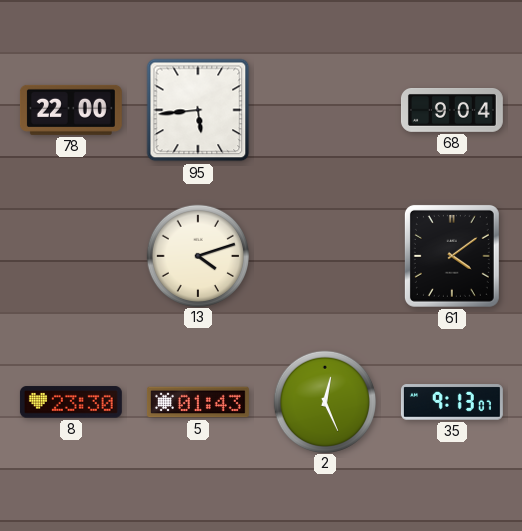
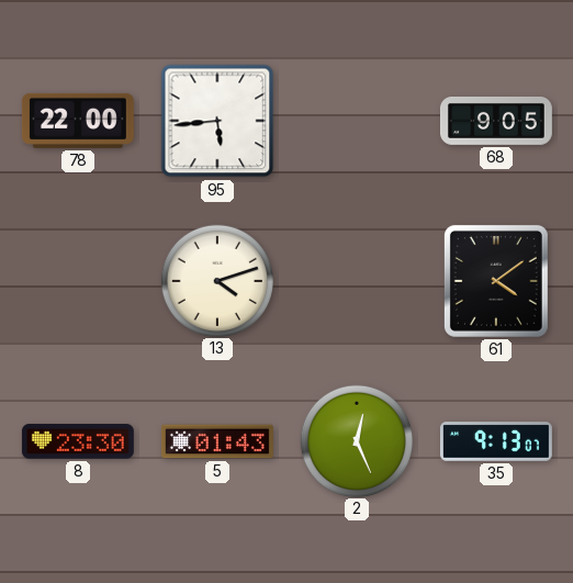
68: 9:04 -> 9:05
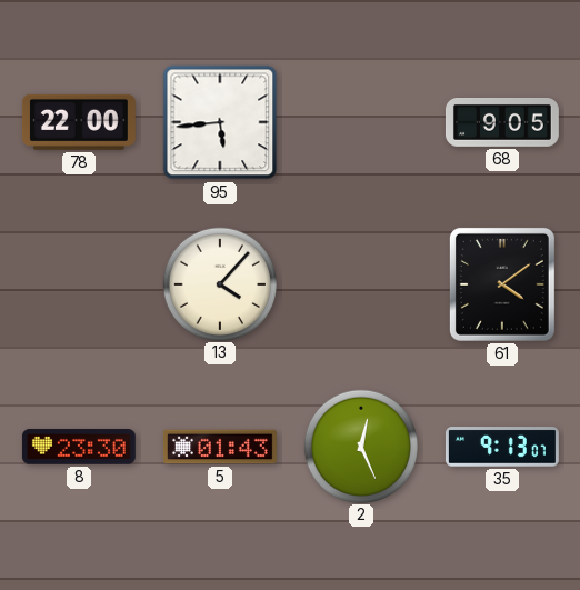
13: 4:12 -> 4:07
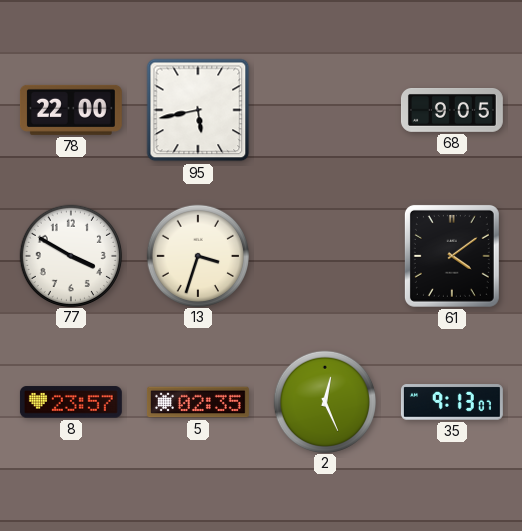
95: 5:44 -> 5:43
77: none -> 3:50
13: 4:07 -> 3:33
8: 23:30 -> 23:57
5: 01:43 -> 02:35
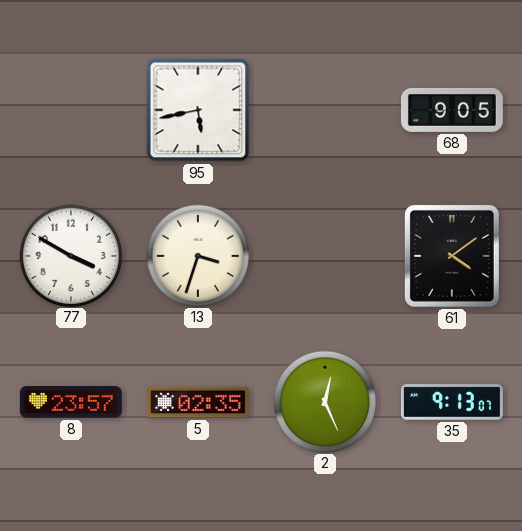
78: 22:00 -> none
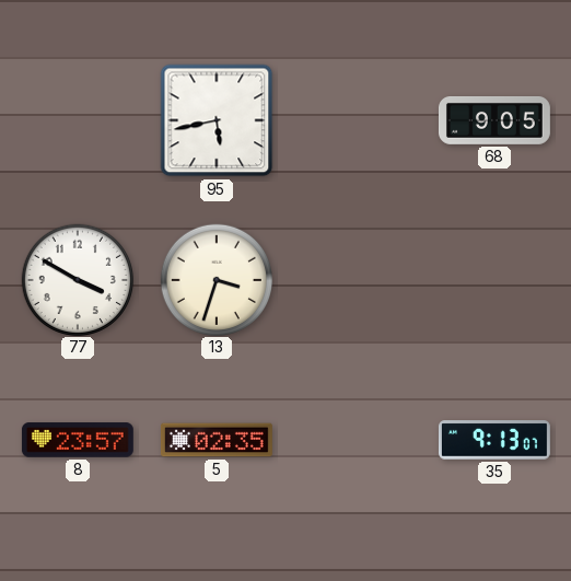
61: 4:09 -> none
2: 12:26 -> none
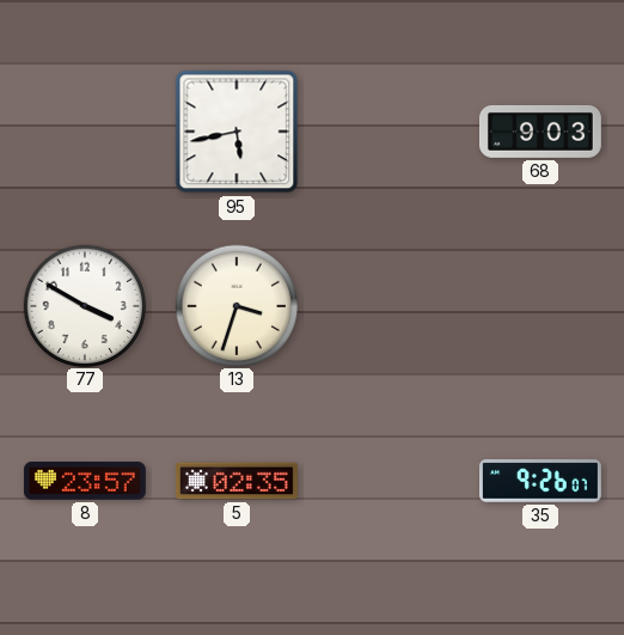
68: 9:05 -> 9:03
35: 9:13 -> 9:26
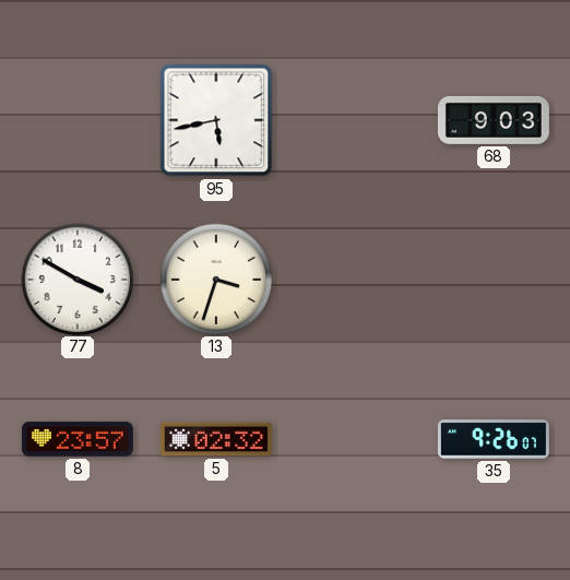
5: 02:35 -> 02:32
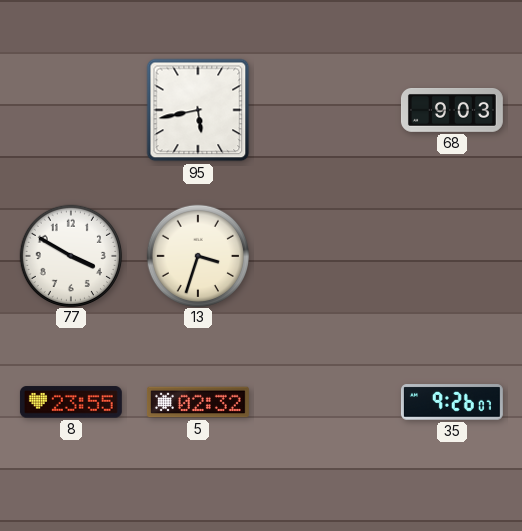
8: 23:57 -> 23:55
